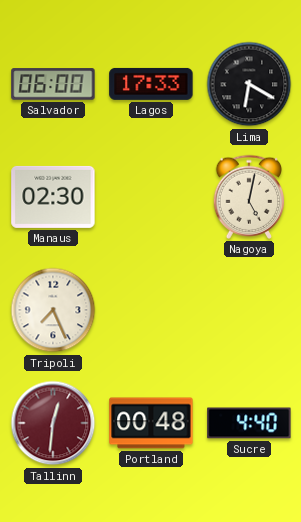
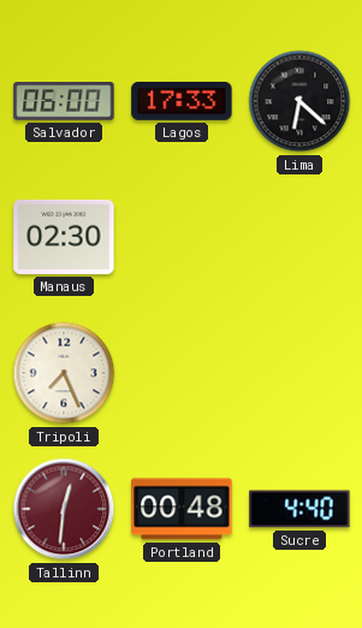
Lima: 6:20 -> 6:22
Nagoya: 5:02 -> none
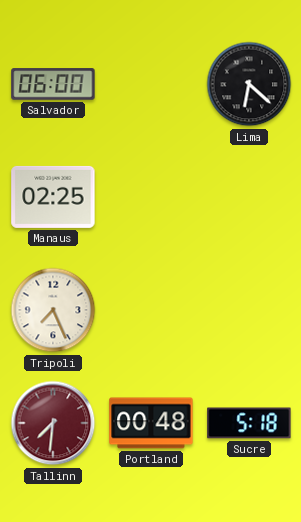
Lagos: 17:33 -> none
Manaus: 02:30 -> 02:25
Tallinn: 12:31 -> 7:31
Sucre: 4:40 -> 5:18
